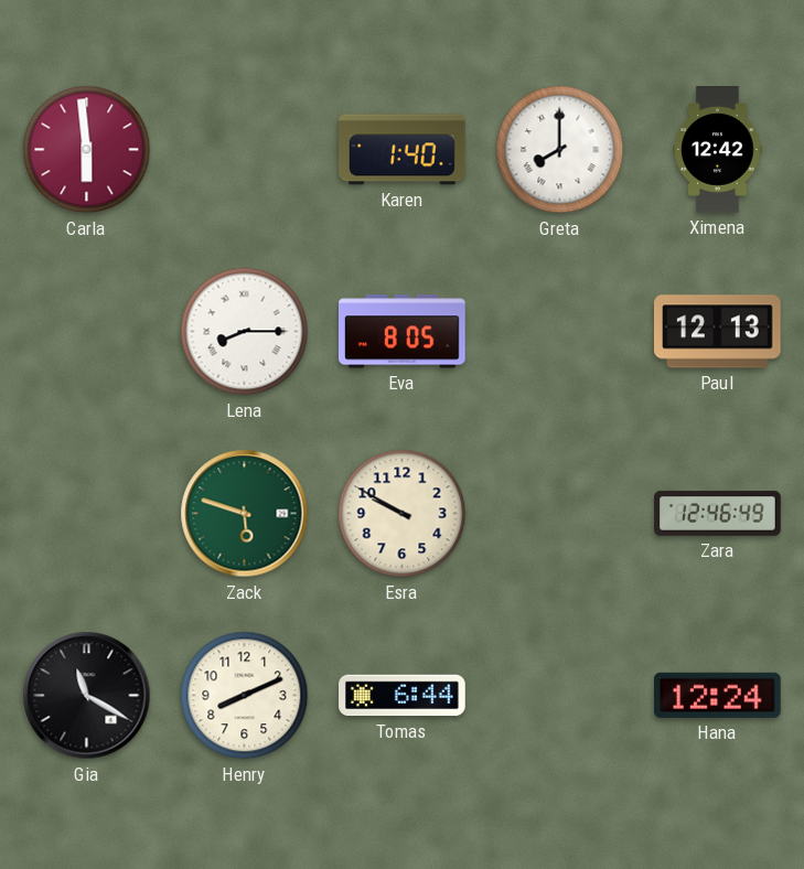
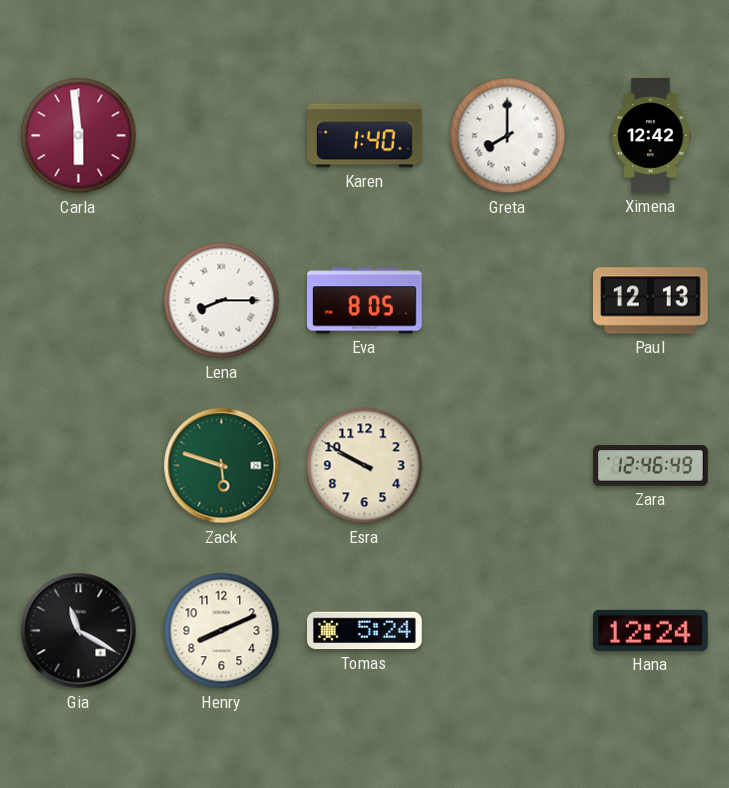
Tomas: 6:44 -> 5:24
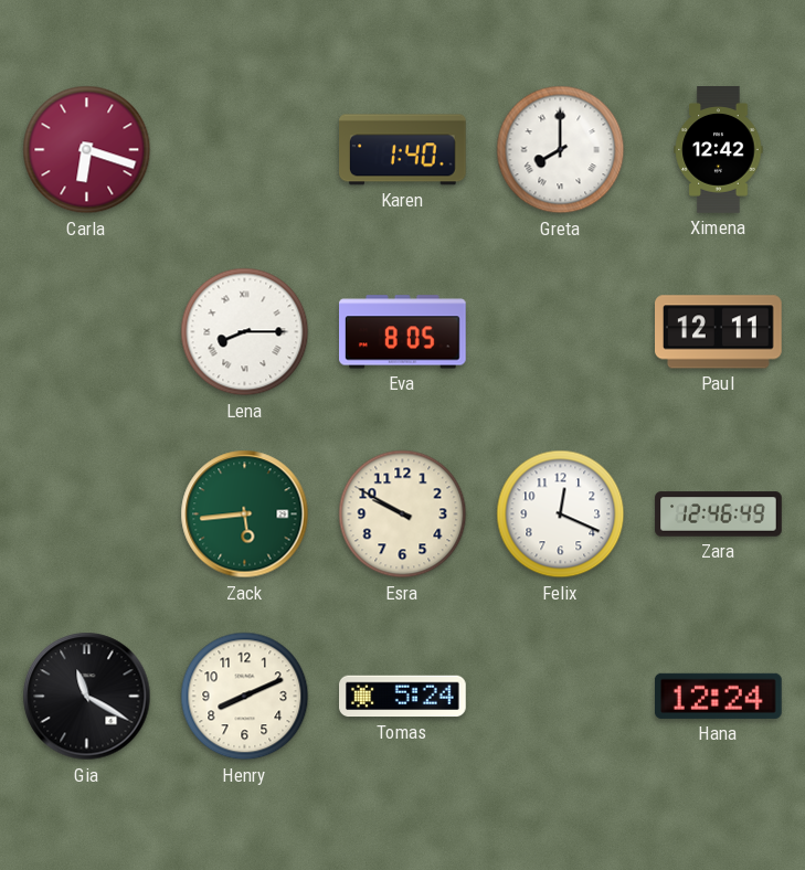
Carla: 5:59 -> 6:18
Paul: 12:13 -> 12:11
Zack: 5:48 -> 5:44
Felix: none -> 12:19
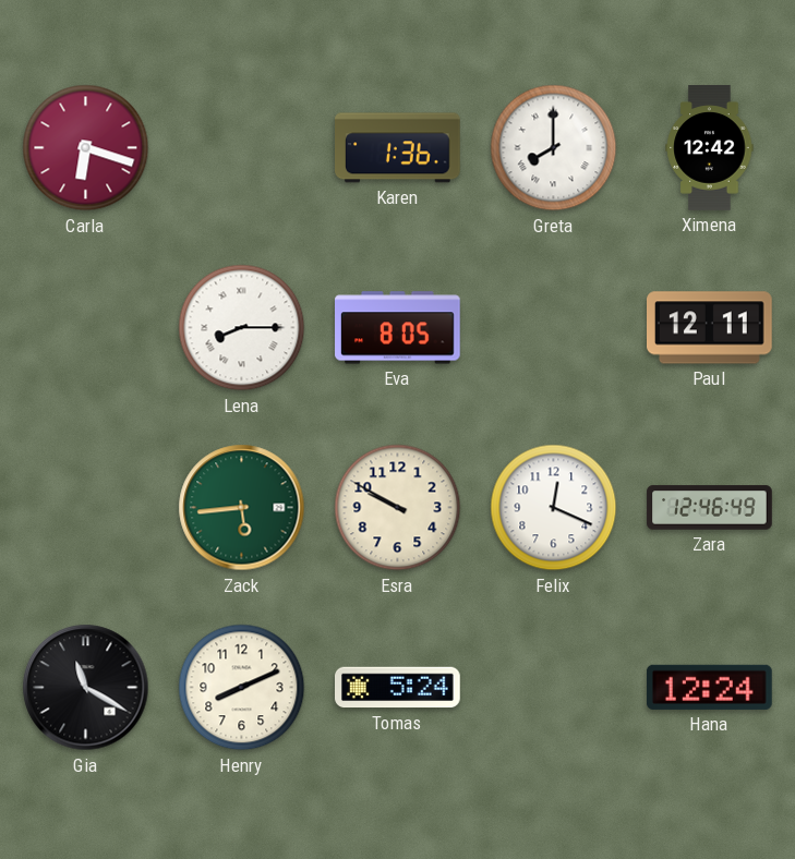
Karen: 1:40 -> 1:36
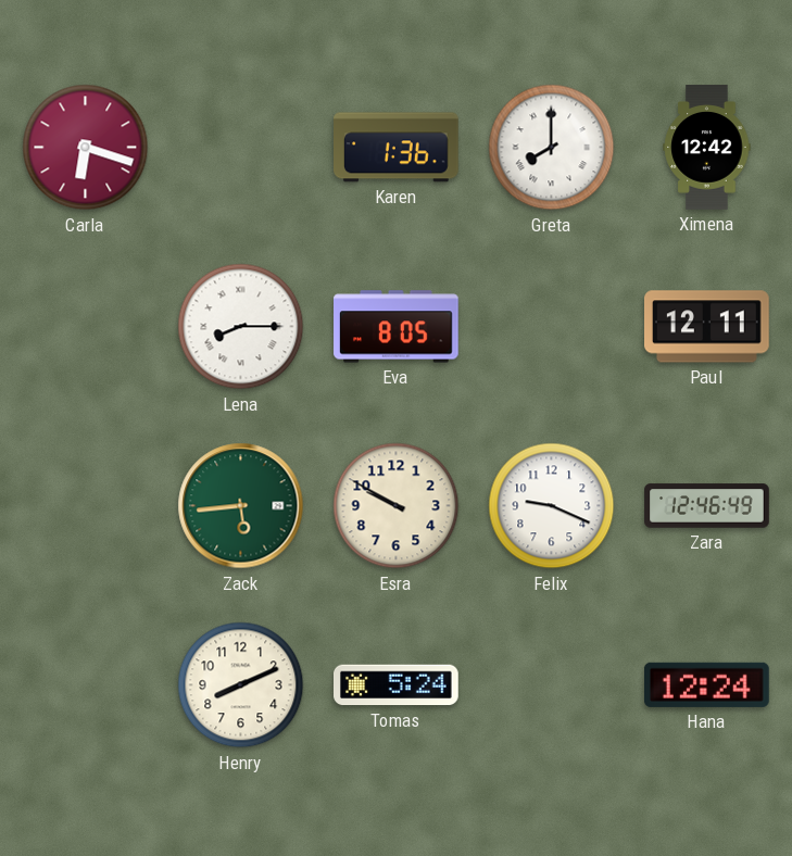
Felix: 12:19 -> 9:19
Gia: 11:20 -> none
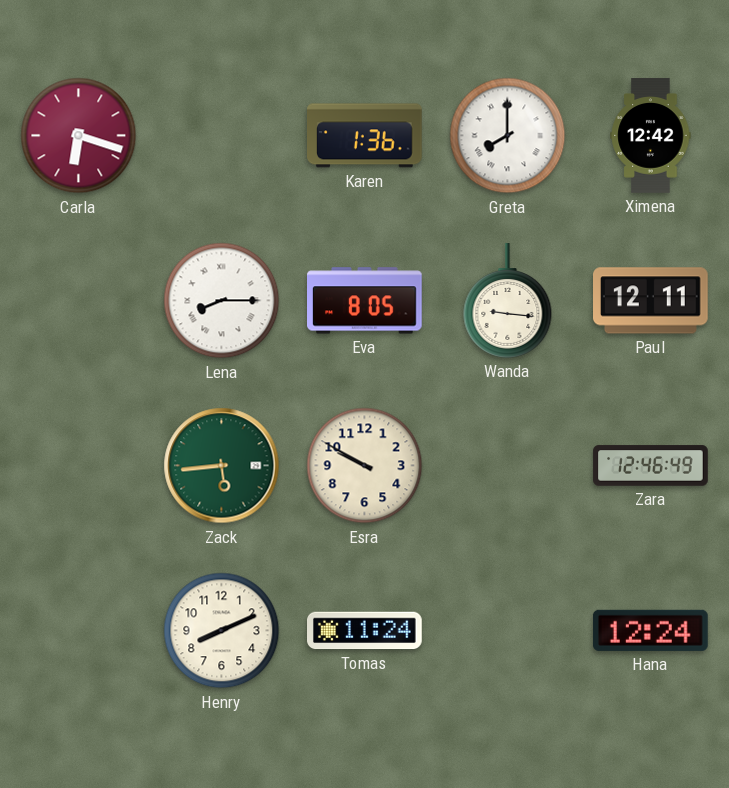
Wanda: none -> 9:16
Felix: 9:19 -> none
Tomas: 5:24 -> 11:24
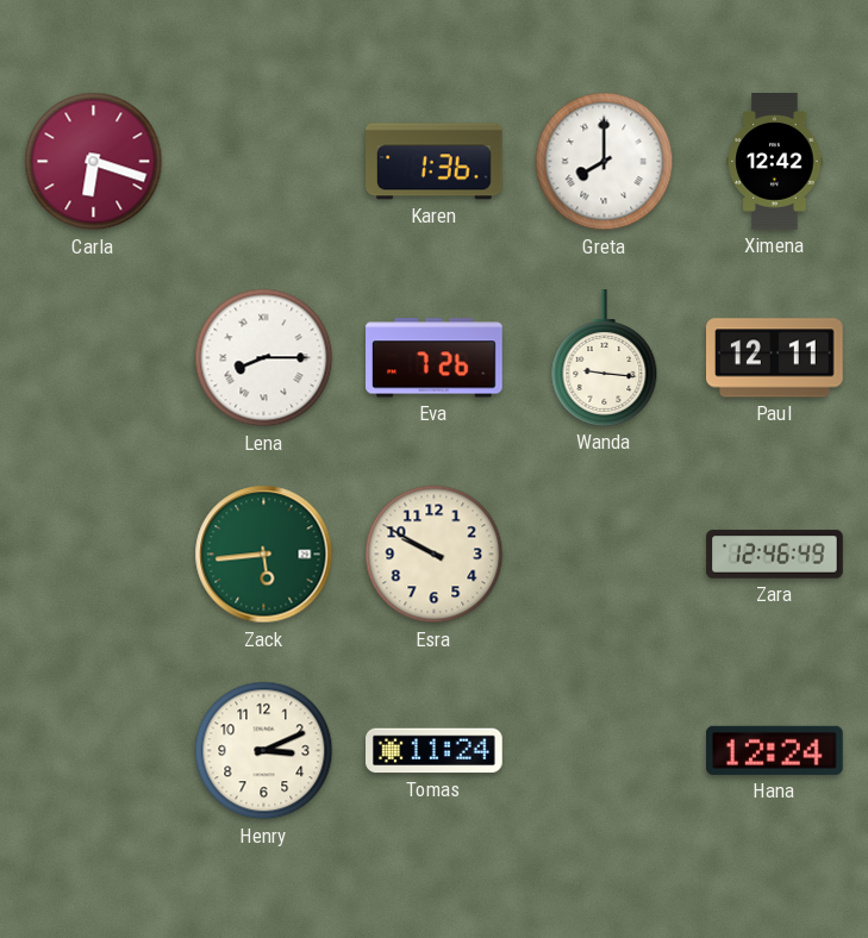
Eva: 8:05 -> 7:26
Henry: 8:11 -> 3:11
